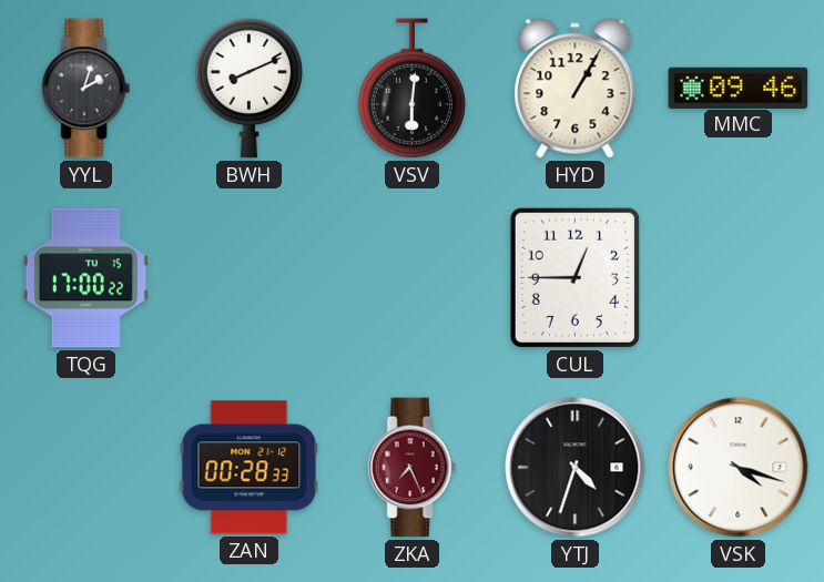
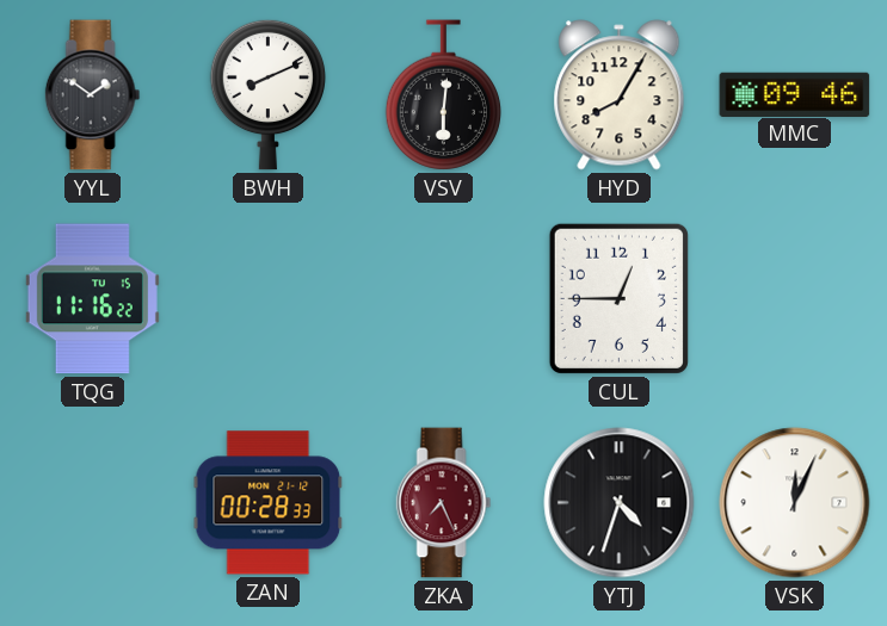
YYL: 2:03 -> 1:51
HYD: 1:05 -> 8:05
TQG: 17:00 -> 11:16
VSK: 4:18 -> 12:04
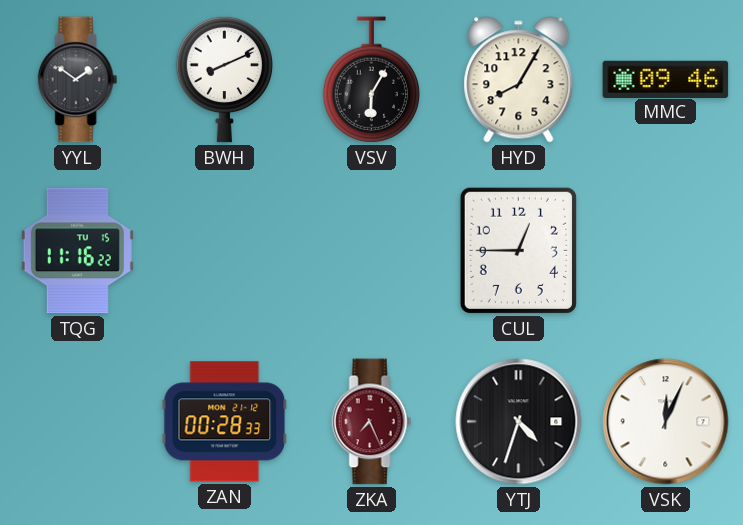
VSV: 6:01 -> 6:05
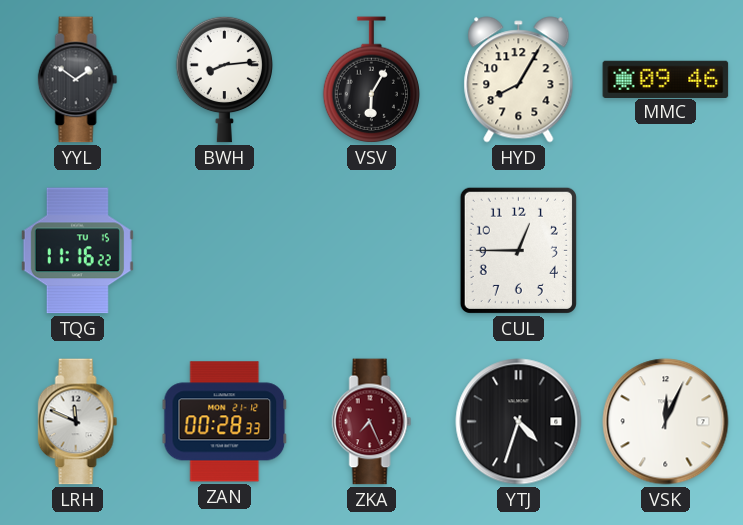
BWH: 8:11 -> 8:14
LRH: none -> 11:49
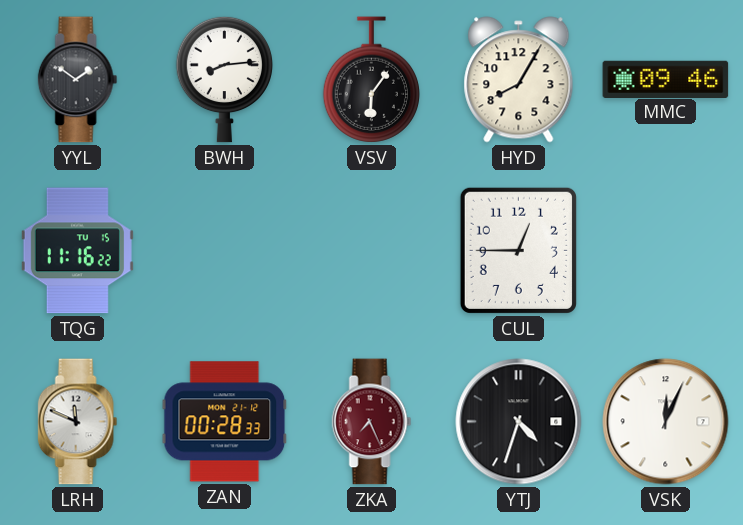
VSV: 6:05 -> 6:06
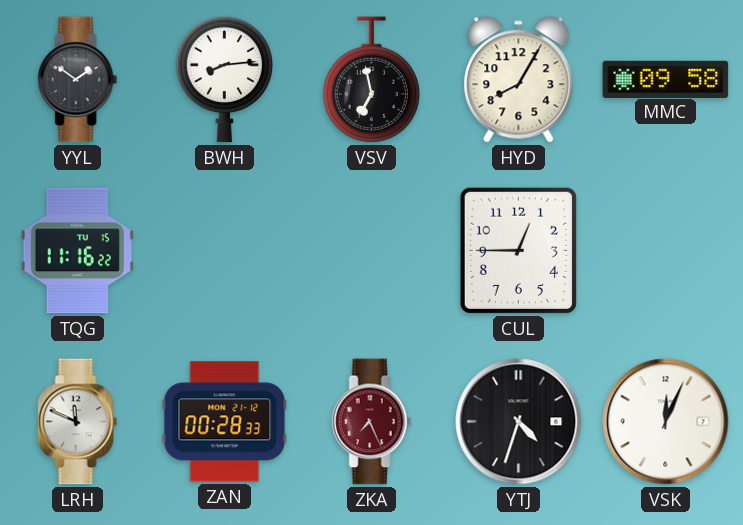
VSV: 6:06 -> 6:58
MMC: 09:46 -> 09:58
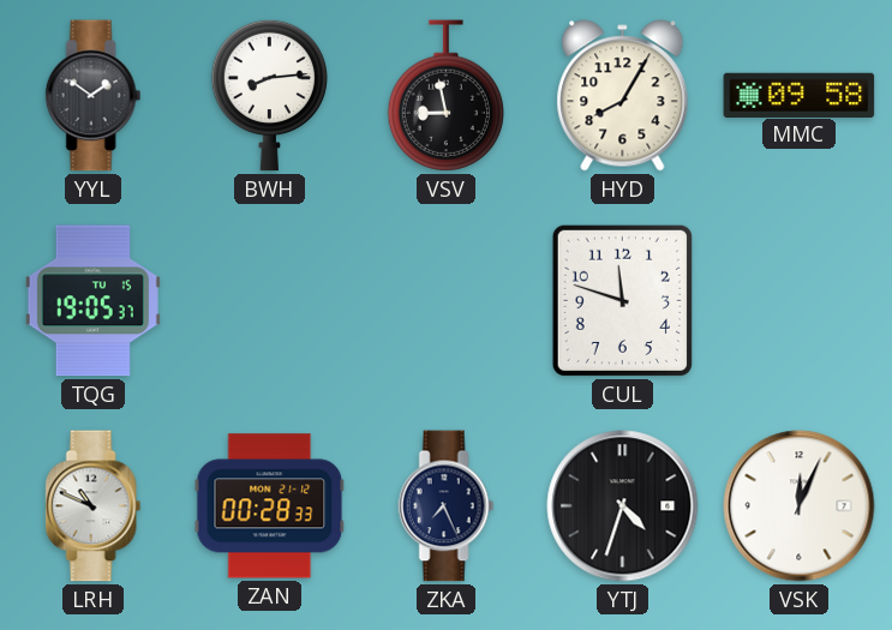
VSV: 6:58 -> 8:58
TQG: 11:16 -> 19:05
CUL: 12:45 -> 11:48
LRH: 11:49 -> 10:49
ZKA dial: burgundy -> navy
